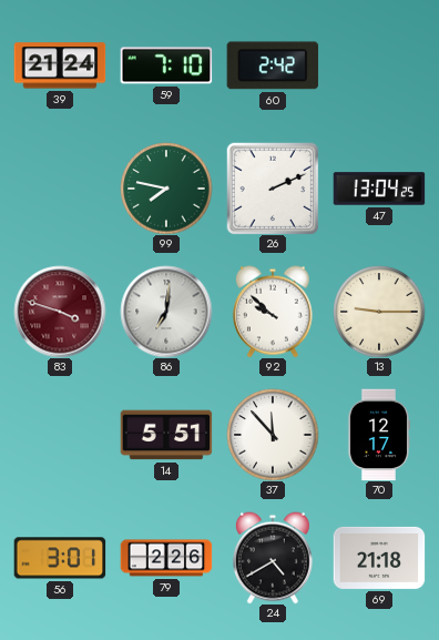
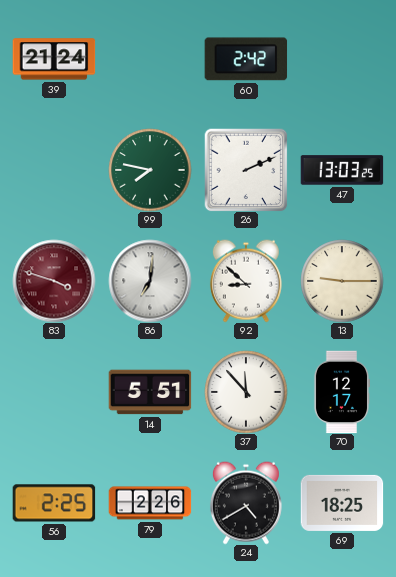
59: 7:10 -> none
47: 13:04 -> 13:03
92: 9:52 -> 8:52
56: 3:01 -> 2:25
69: 21:18 -> 18:25
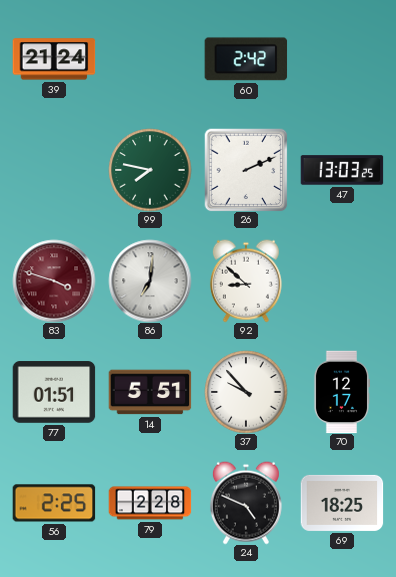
13: 9:15 -> none
77: none -> 01:51
37: 11:53 -> 9:53
79: 2:26 -> 2:28
24: 4:40 -> 4:49
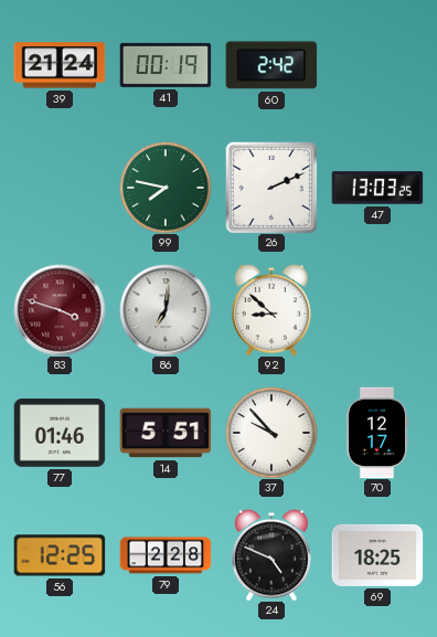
41: none -> 00:19
77: 01:51 -> 01:46
56: 2:25 -> 12:25
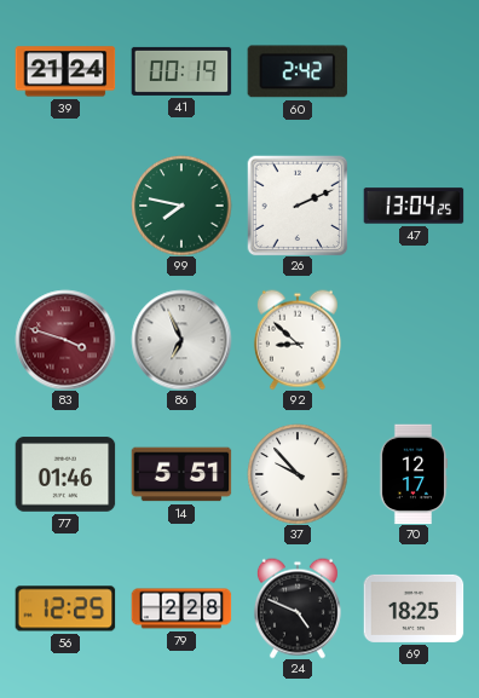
47: 13:03 -> 13:04
86: 7:01 -> 6:56
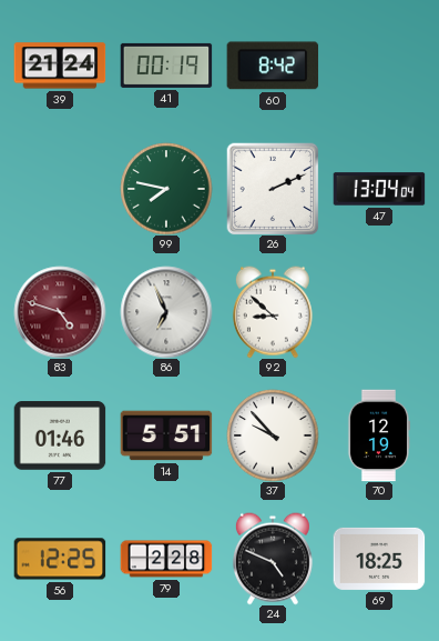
60: 2:42 -> 8:42
47: 13:04:25 -> 13:04:04
83: 3:48 -> 4:48
70: 12:17 -> 12:19
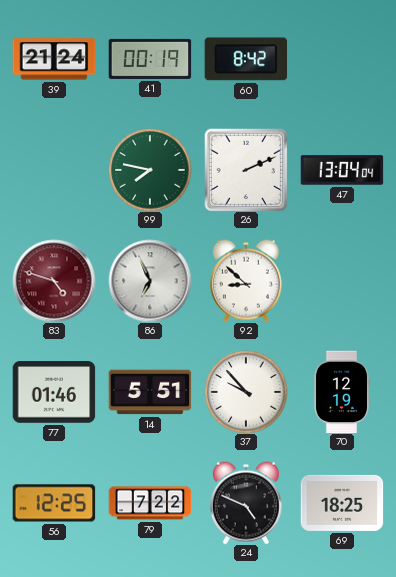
79: 2:28 -> 7:22
